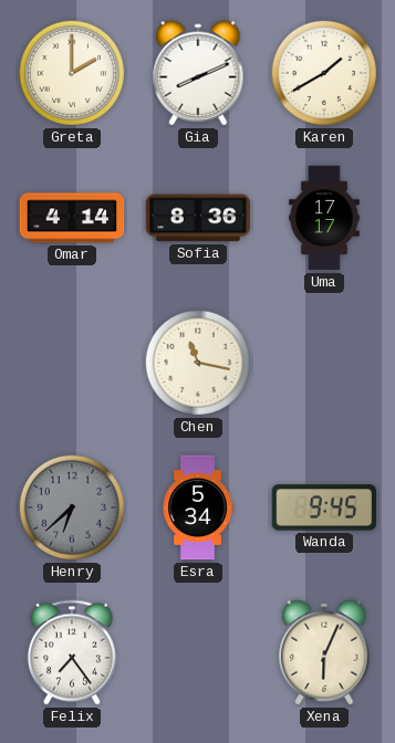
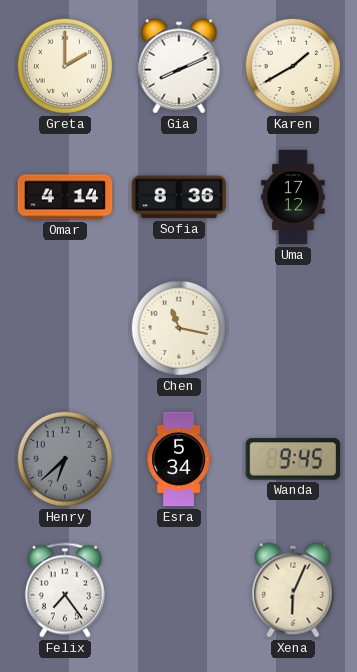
Uma: 17:17 -> 17:12
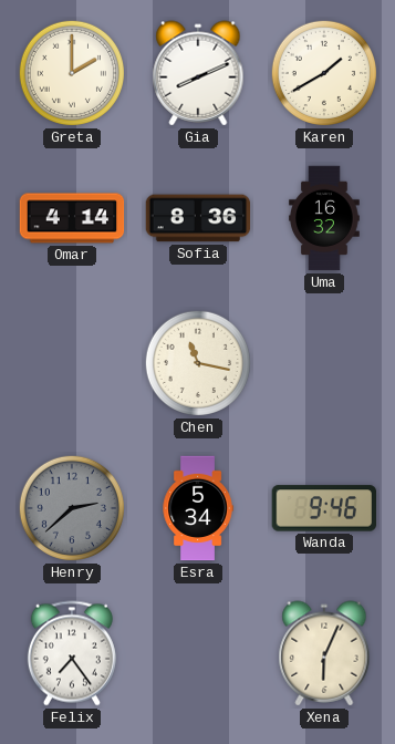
Uma: 17:12 -> 16:32
Henry: 6:38 -> 2:38
Wanda: 9:45 -> 9:46
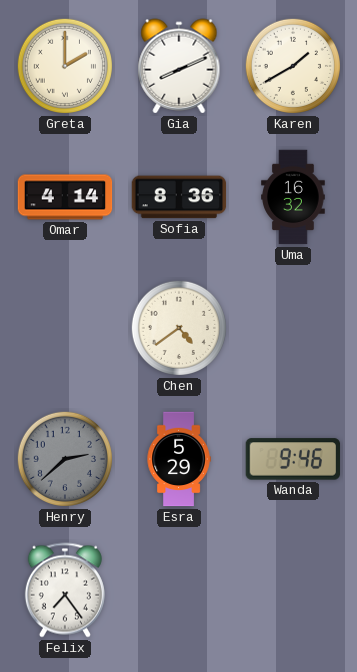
Chen: 11:17 -> 4:39
Esra: 5:34 -> 5:29
Xena: 6:04 -> none
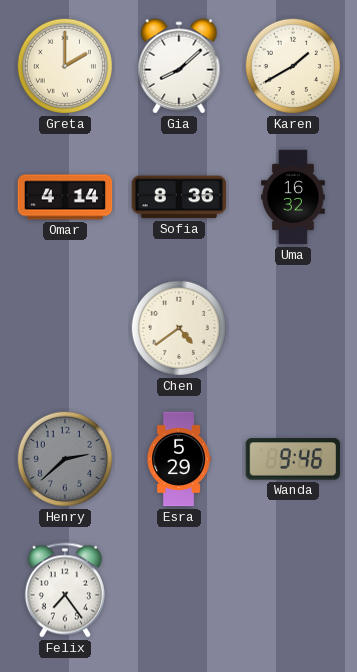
Gia: 8:11 -> 8:08
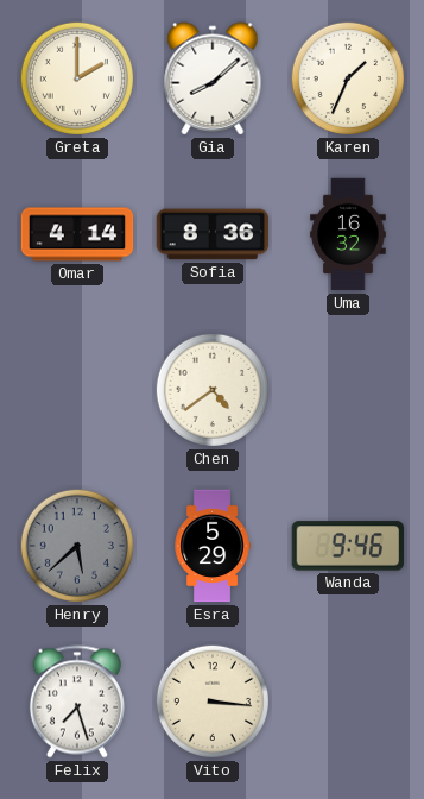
Karen: 1:40 -> 1:34
Henry: 2:38 -> 5:38
Felix: 7:24 -> 7:27
Vito: none -> 3:16
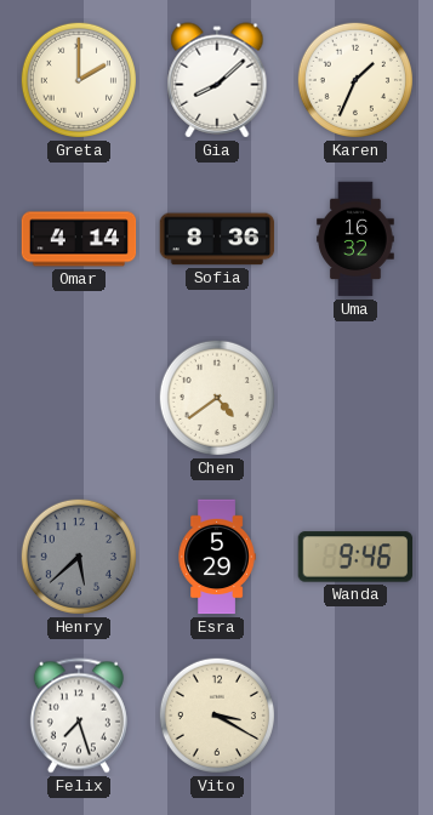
Vito: 3:16 -> 3:20
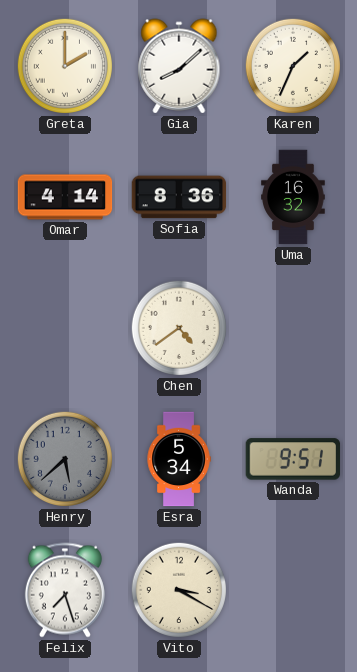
Esra: 5:29 -> 5:34
Wanda: 9:46 -> 9:51
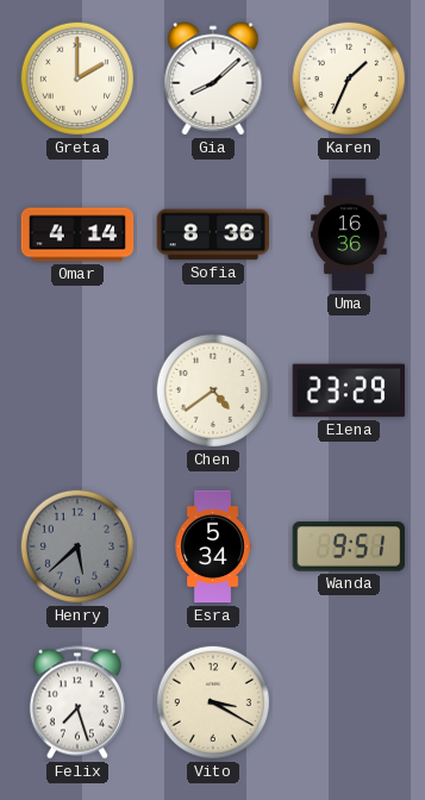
Uma: 16:32 -> 16:36
Elena: none -> 23:29
